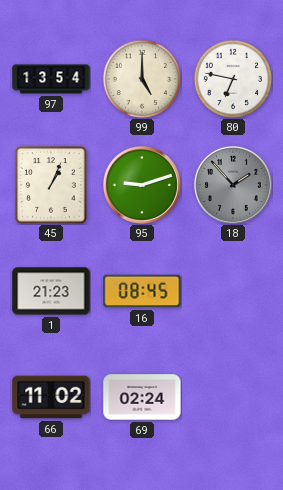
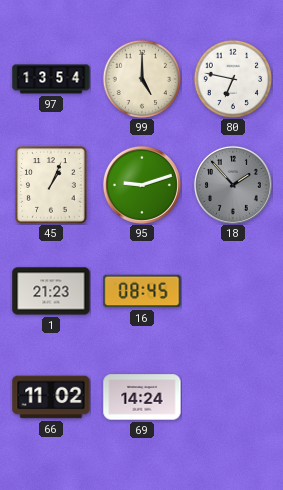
69: 02:24 -> 14:24
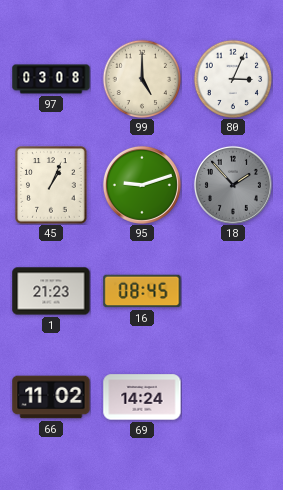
97: 13:54 -> 03:08
80: 6:47 -> 3:04
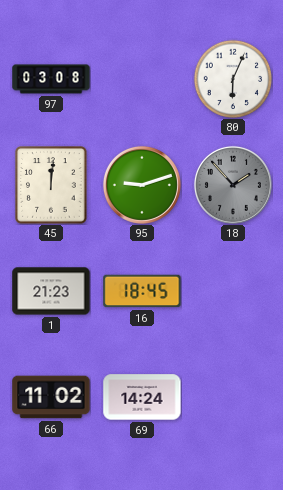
99: 5:00 -> none
80: 3:04 -> 6:04
45: 1:04 -> 12:01
16: 08:45 -> 18:45
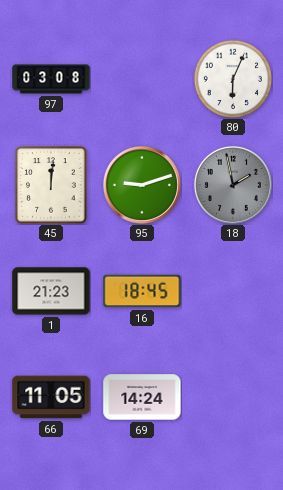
18: 1:53 -> 1:58
66: 11:02 -> 11:05
